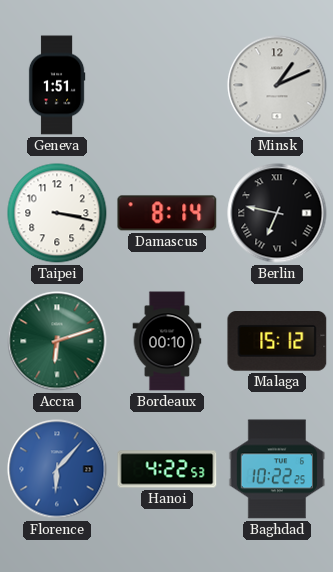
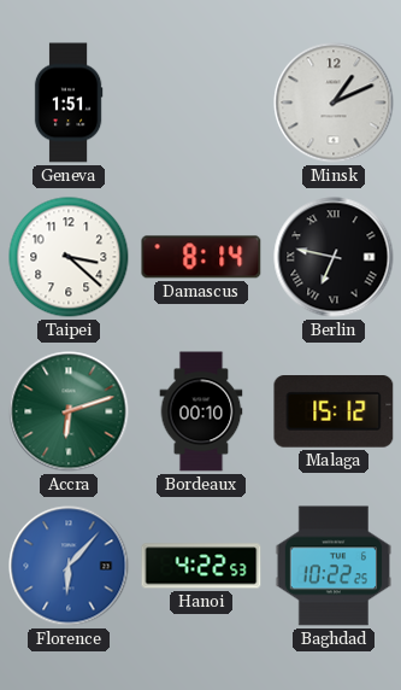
Taipei: 3:17 -> 3:22
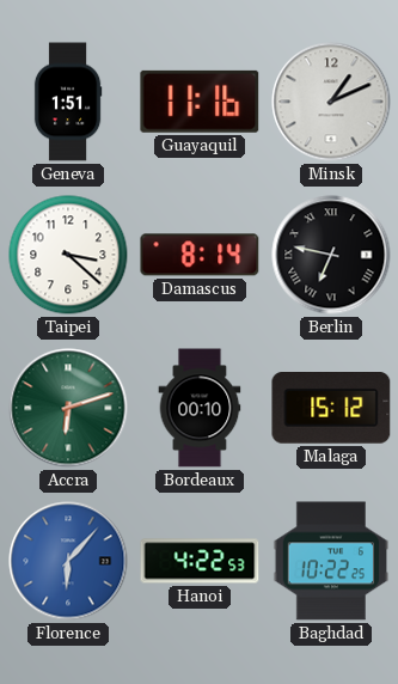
Guayaquil: none -> 11:16
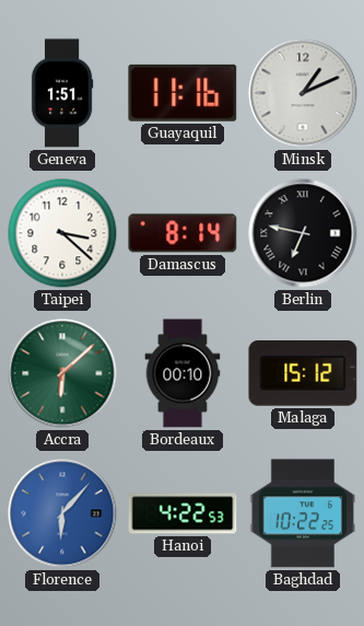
Accra: 6:12 -> 6:08
